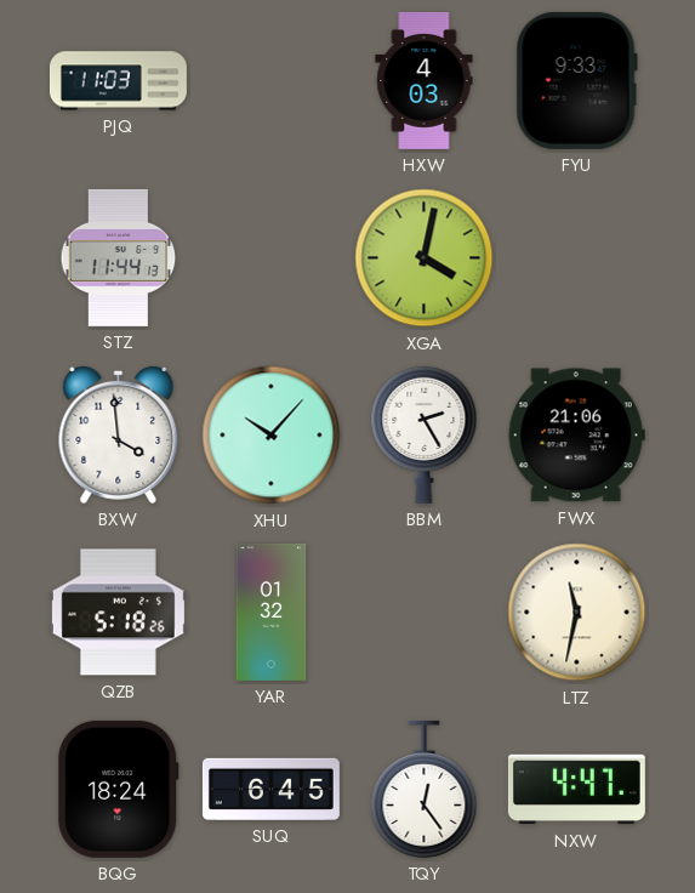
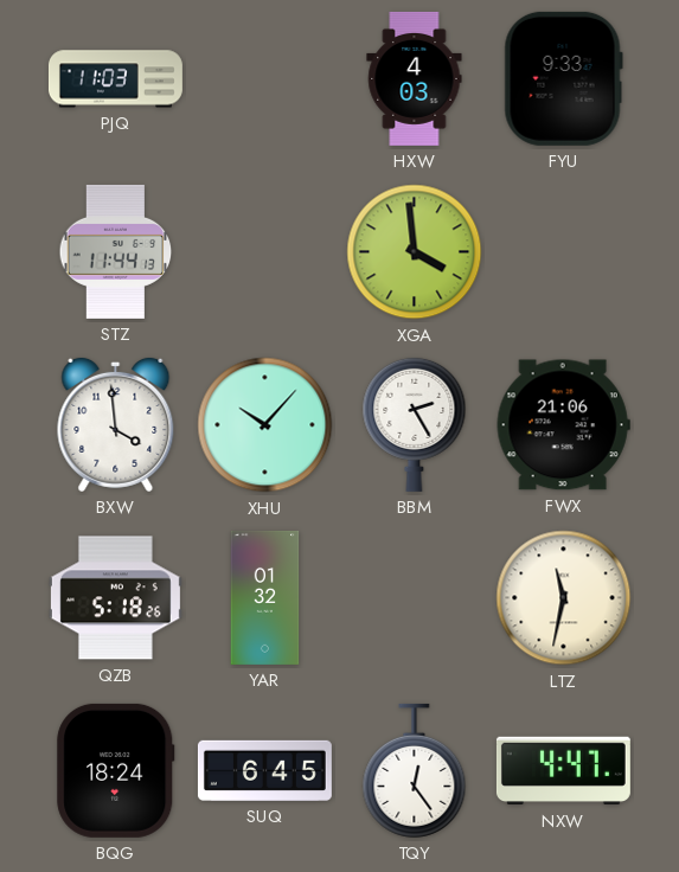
XGA: 4:02 -> 3:59
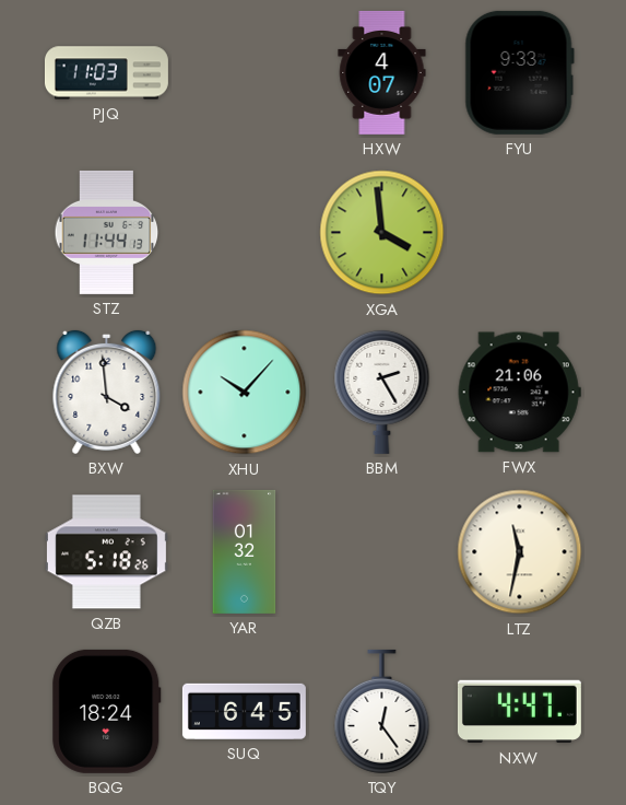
HXW: 4:03 -> 4:07
